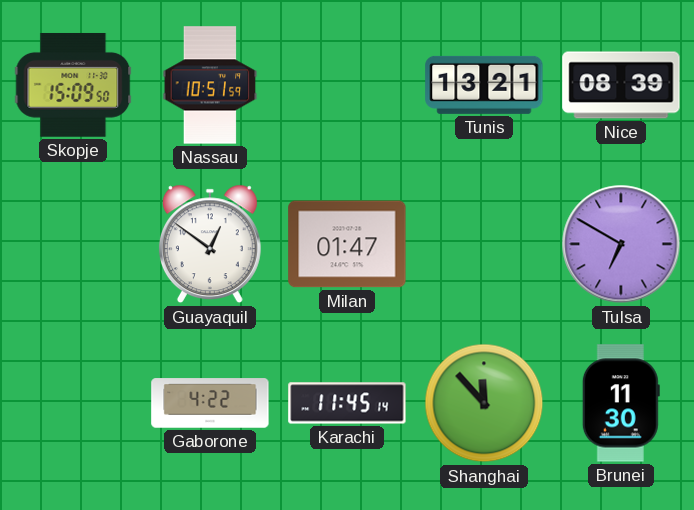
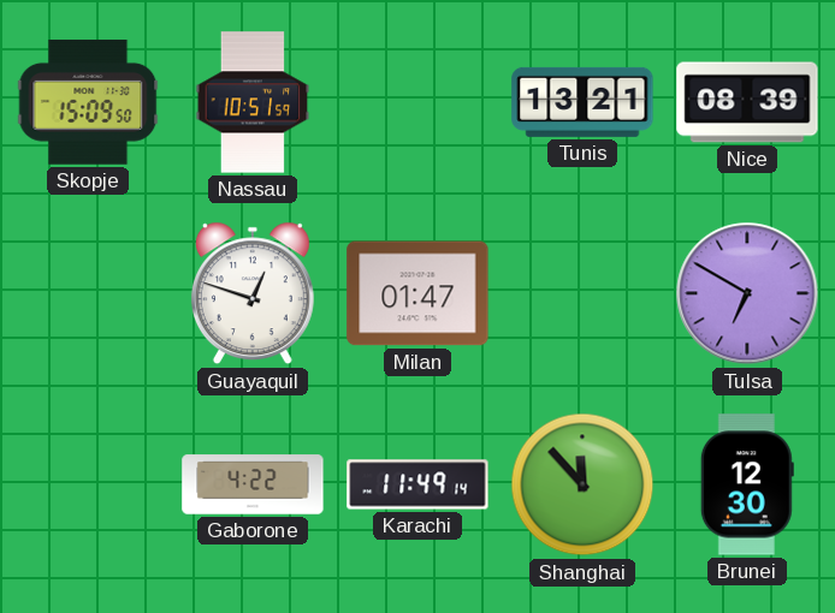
Guayaquil: 12:51 -> 12:48
Karachi: 11:45 -> 11:49
Brunei: 11:30 -> 12:30
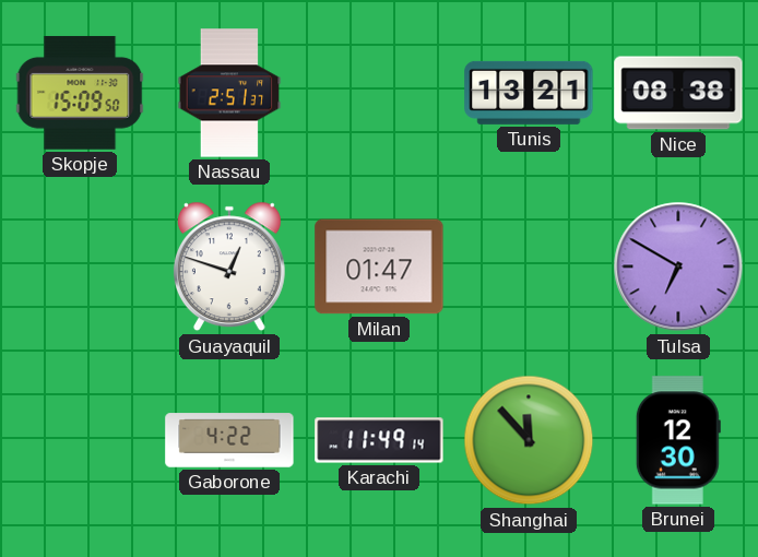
Nassau: 10:51 -> 2:51
Nice: 08:39 -> 08:38
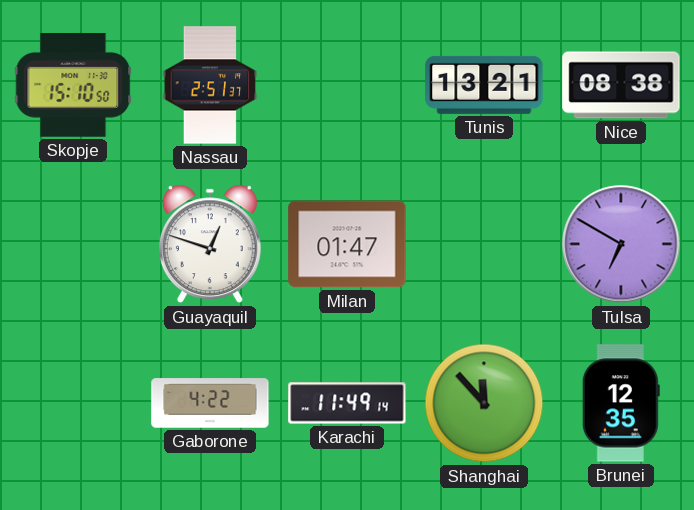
Skopje: 15:09 -> 15:10
Brunei: 12:30 -> 12:35
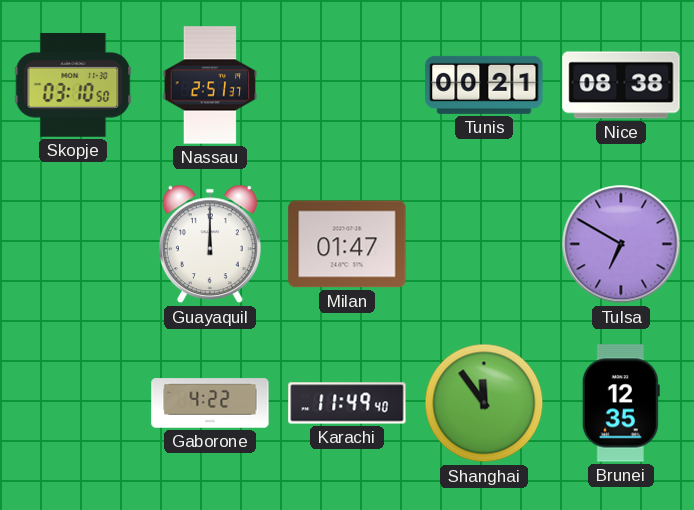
Skopje: 15:10 -> 03:10
Tunis: 13:21 -> 00:21
Guayaquil: 12:48 -> 12:00
Karachi: 11:49:14 -> 11:49:40
Shanghai: 11:53 -> 11:54
